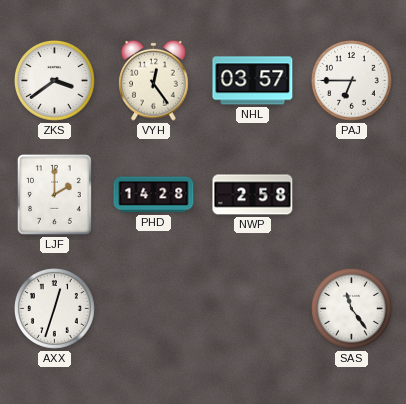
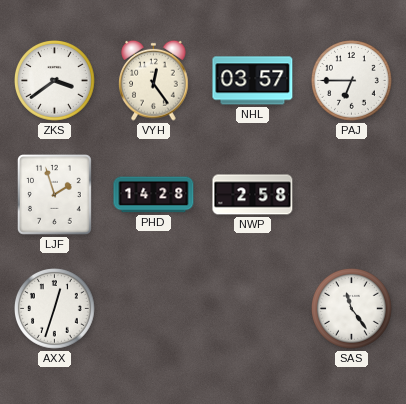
LJF: 2:00 -> 1:57
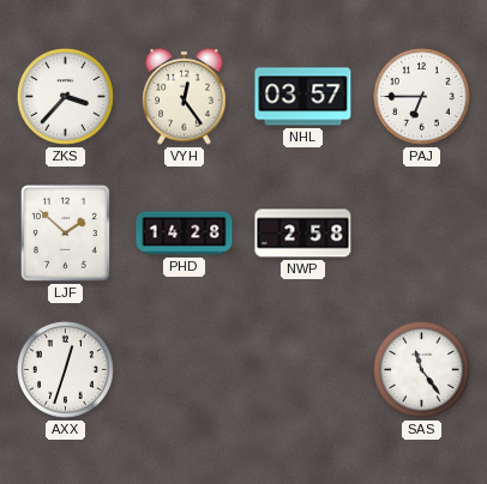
ZKS: 3:39 -> 3:37
LJF: 1:57 -> 1:52
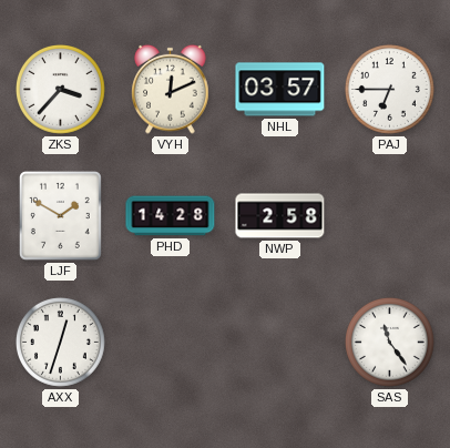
VYH: 12:24 -> 12:11
LJF: 1:52 -> 1:50
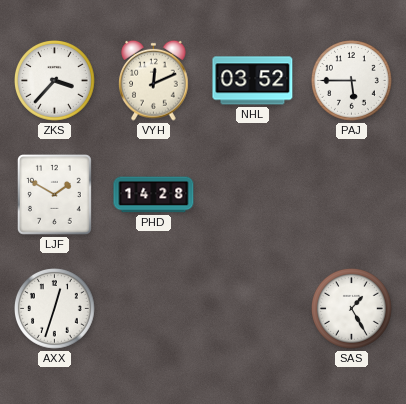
NHL: 03:57 -> 03:52
PAJ: 6:45 -> 5:45
NWP: 2:58 -> none
SAS: 11:24 -> 1:25
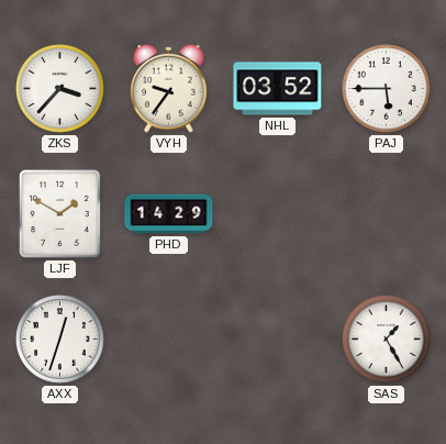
VYH: 12:11 -> 9:36
PHD: 14:28 -> 14:29
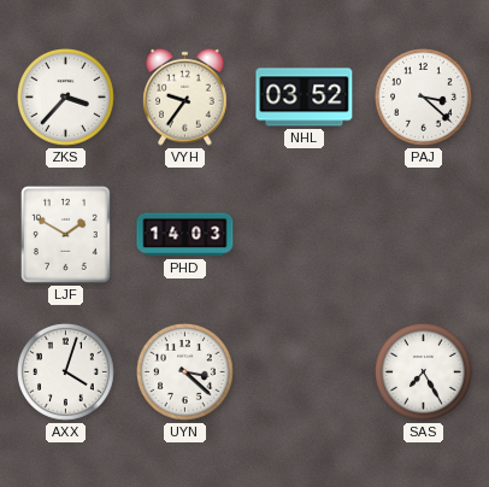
PAJ: 5:45 -> 3:22
PHD: 14:29 -> 14:03
AXX: 12:33 -> 4:03
UYN: none -> 3:22
SAS: 1:25 -> 7:25
